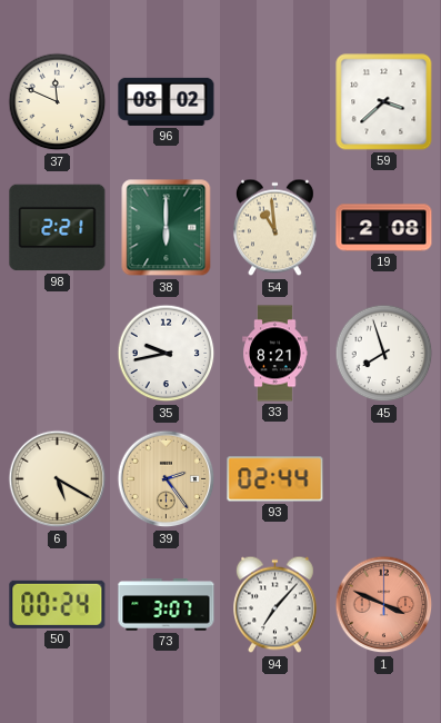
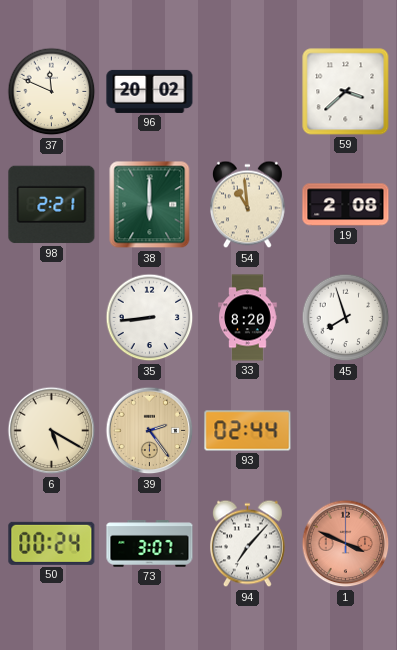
96: 08:02 -> 20:02
35: 9:43 -> 8:44
33: 8:21 -> 8:20
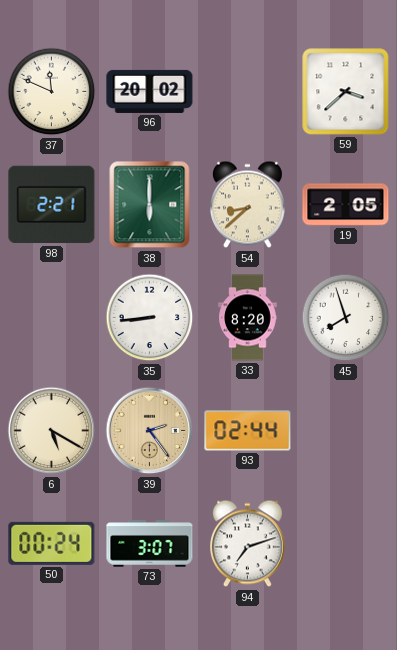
54: 10:59 -> 8:38
19: 2:08 -> 2:05
94: 7:07 -> 7:12
1: 3:49 -> none
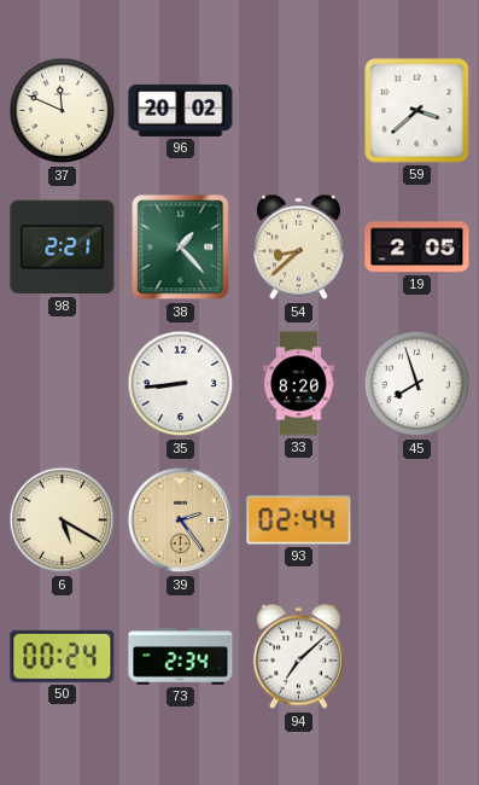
38: 6:00 -> 1:23
73: 3:07 -> 2:34
94: 7:12 -> 7:08
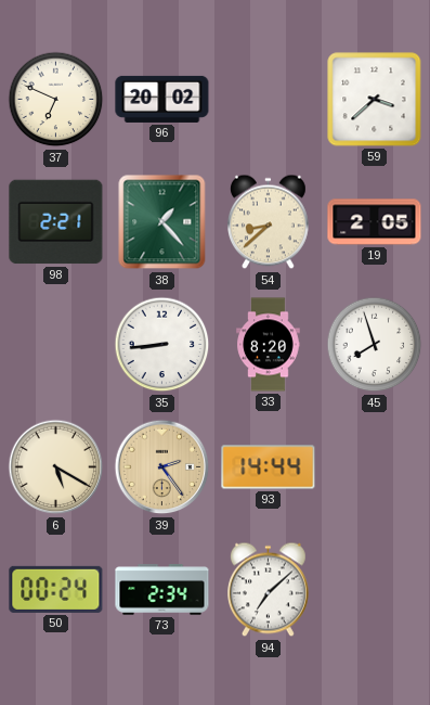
37: 11:49 -> 6:49
93: 02:44 -> 14:44
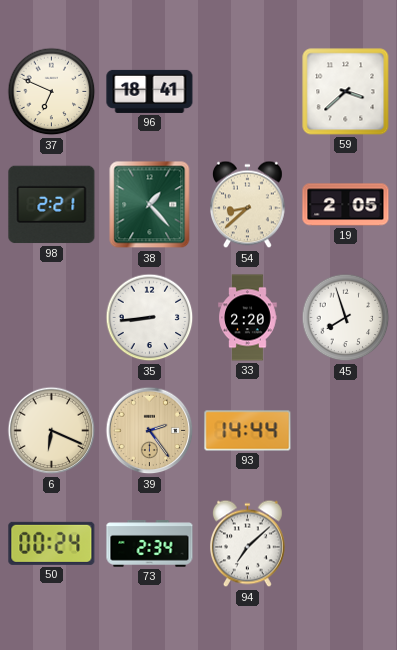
96: 20:02 -> 18:41
33: 8:20 -> 2:20
6: 5:20 -> 6:19
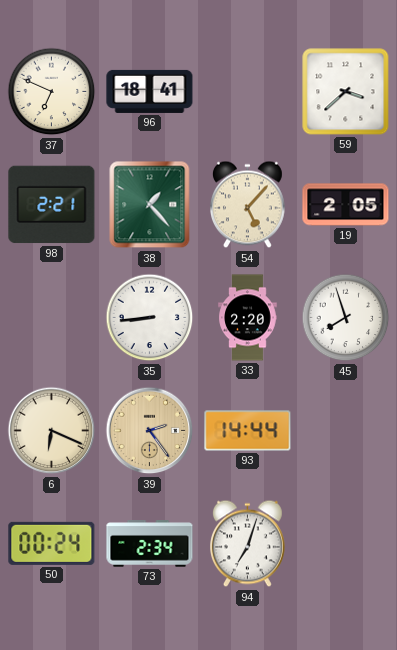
54: 8:38 -> 5:07
94: 7:08 -> 7:03
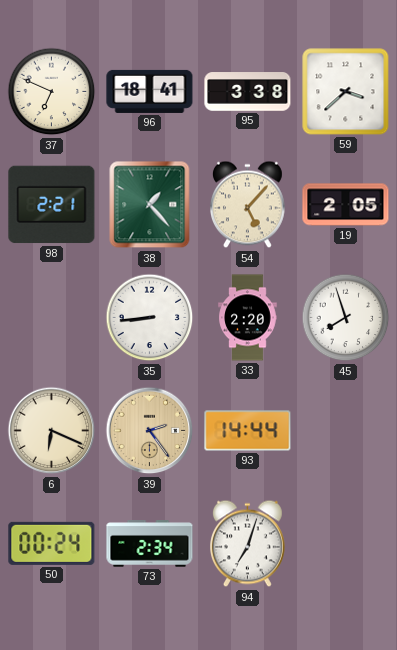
95: none -> 3:38
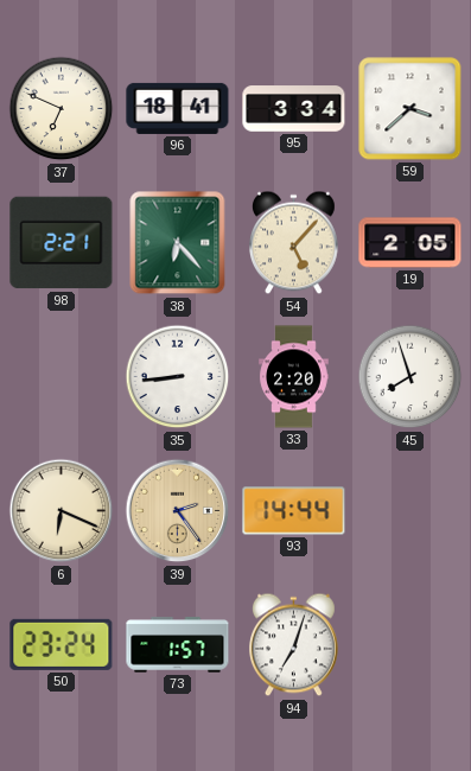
95: 3:38 -> 3:34
38: 1:23 -> 6:23
50: 00:24 -> 23:24
73: 2:34 -> 1:57
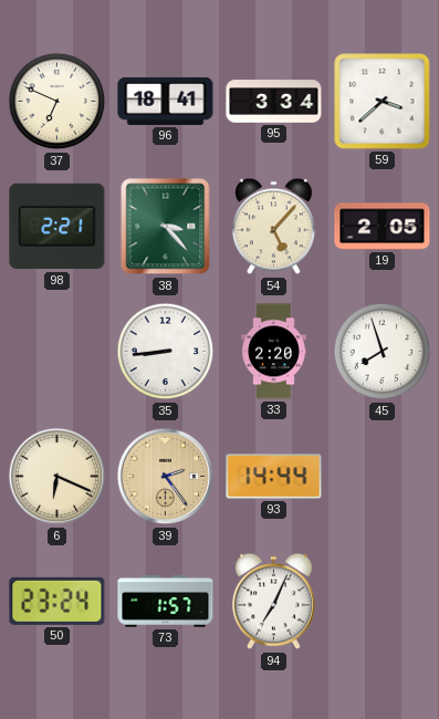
38: 6:23 -> 3:23
94: 7:03 -> 7:04
